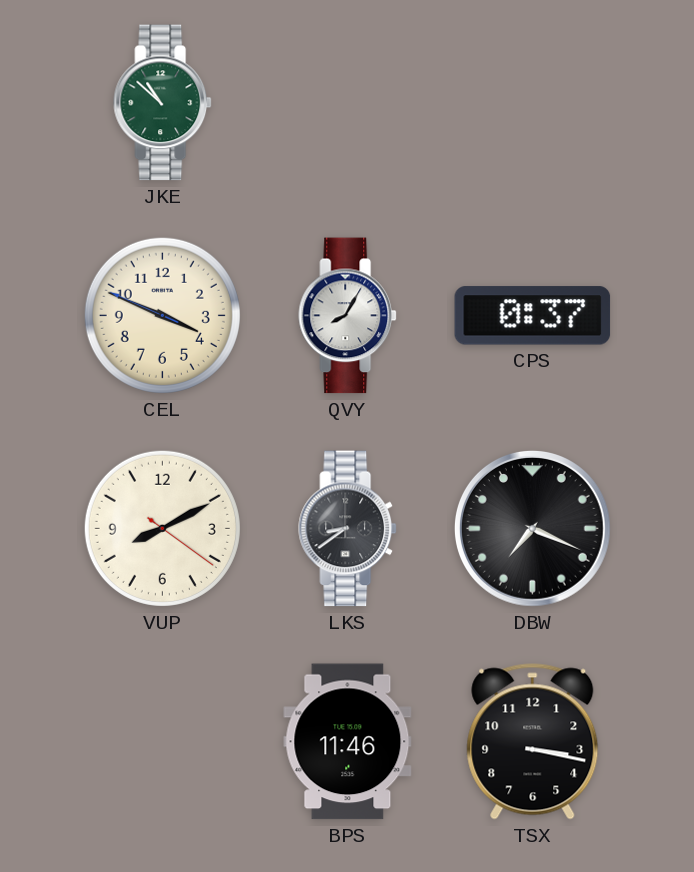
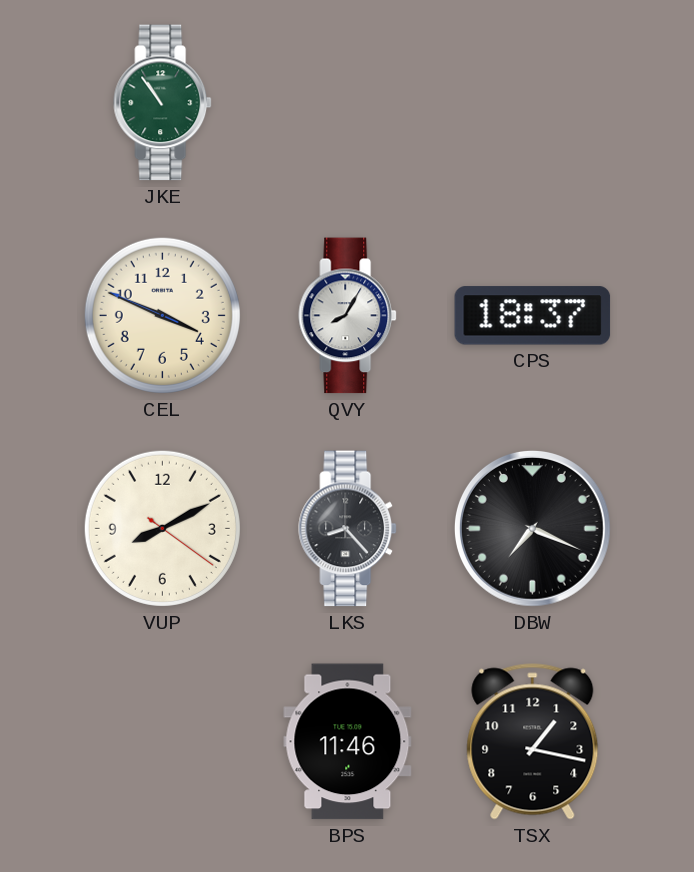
JKE: 10:52 -> 10:54
CPS: 0:37 -> 18:37
LKS: 8:39 -> 8:23
TSX: 3:17 -> 1:17
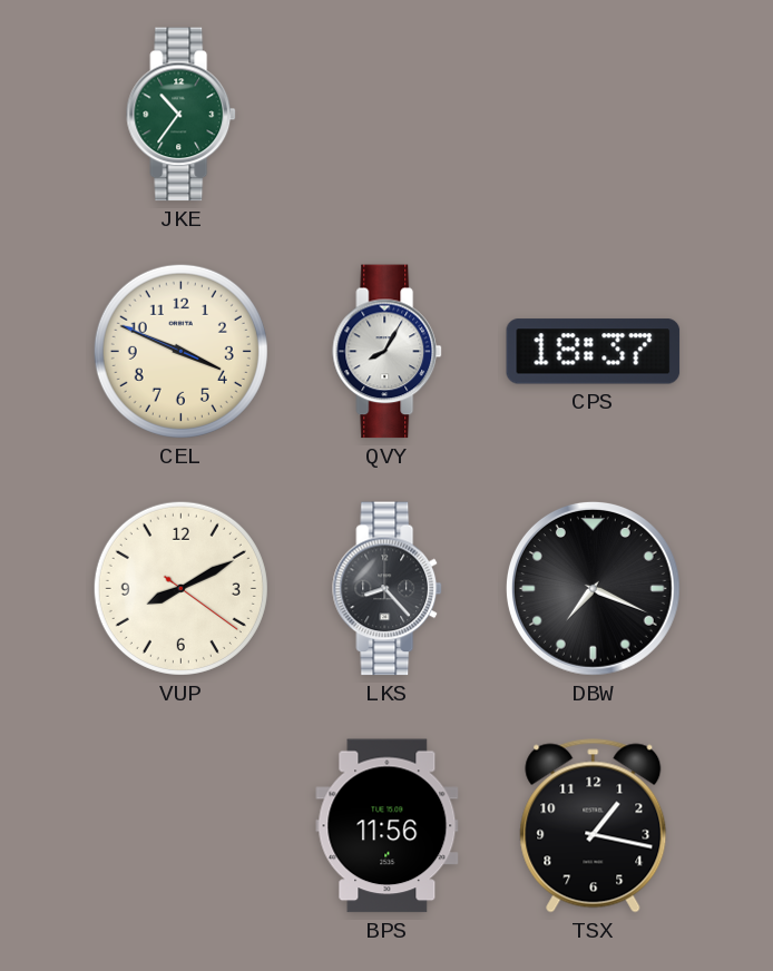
JKE: 10:54 -> 10:36
BPS: 11:46 -> 11:56
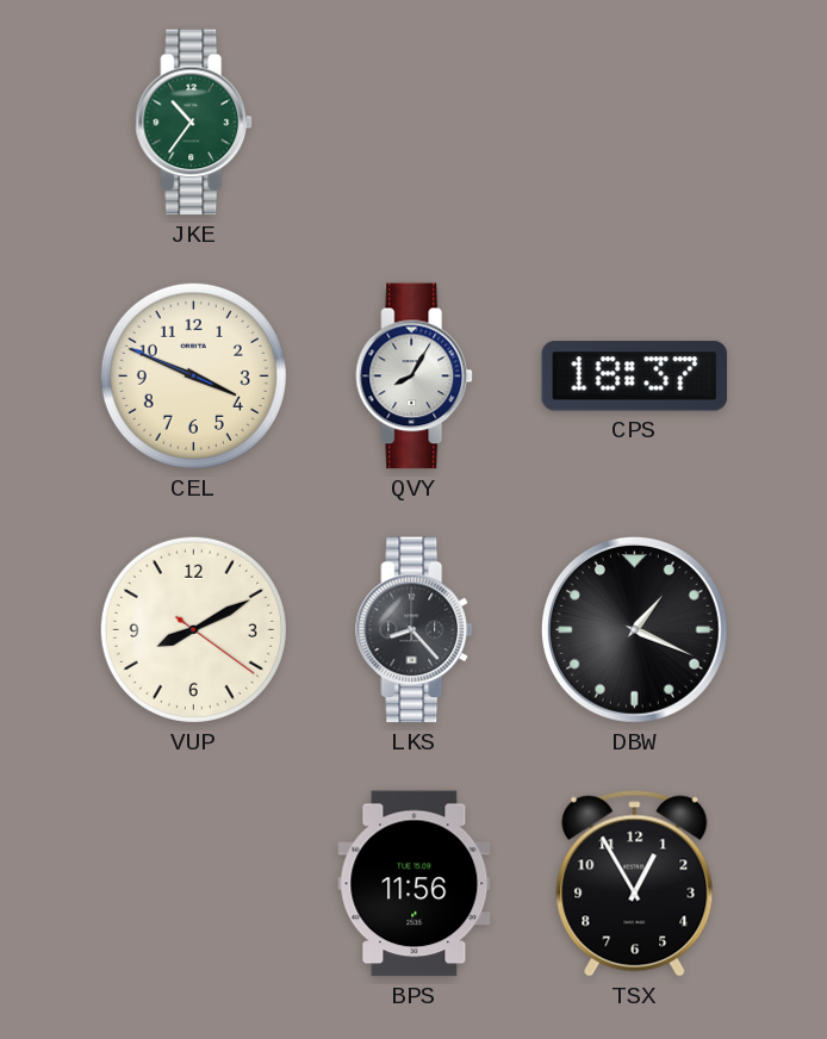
DBW: 7:19 -> 1:19
TSX: 1:17 -> 12:55
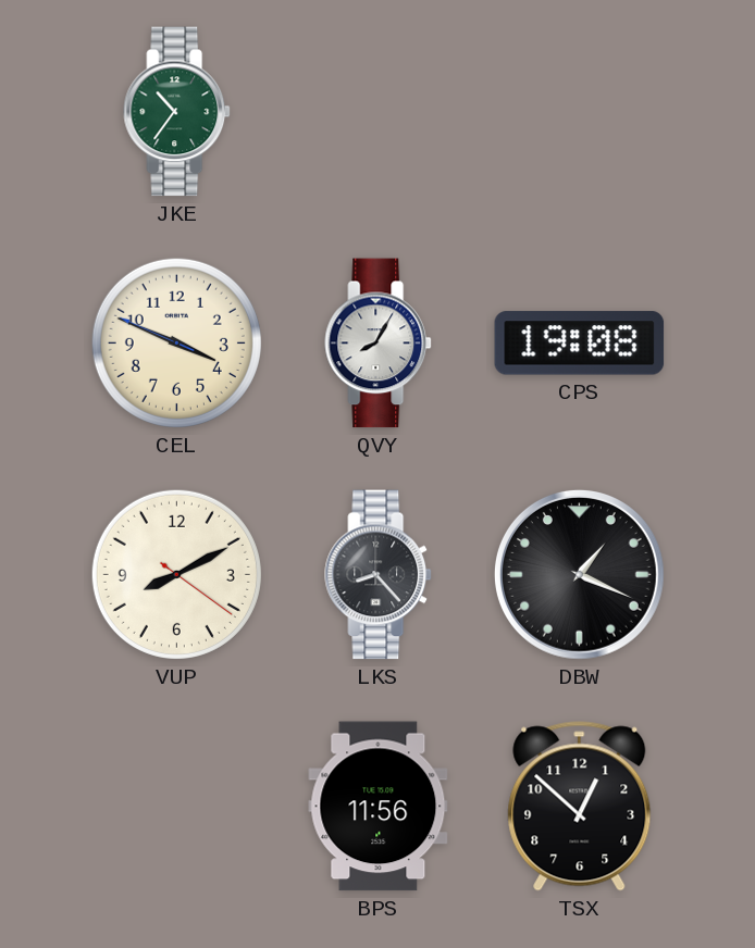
CPS: 18:37 -> 19:08
TSX: 12:55 -> 12:52
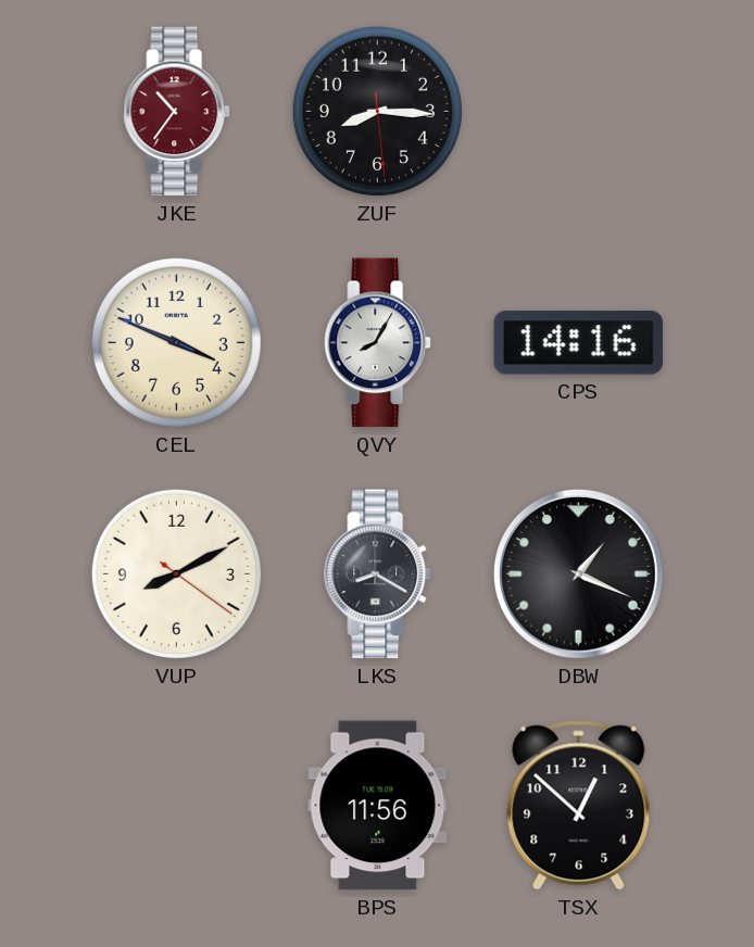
JKE dial: green -> burgundy
ZUF: none -> 8:15
CPS: 19:08 -> 14:16
LKS: 8:23 -> 8:20
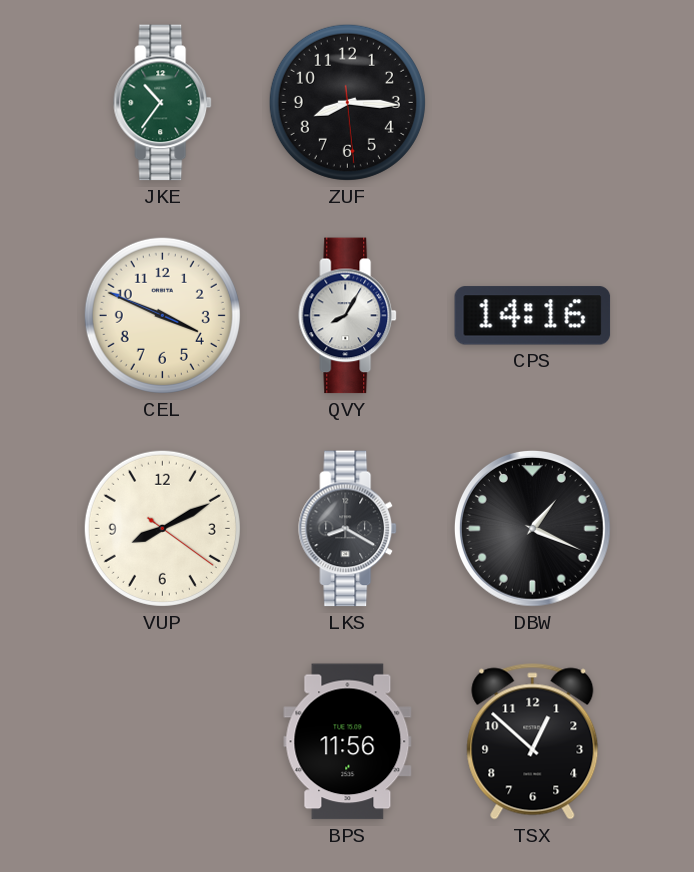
JKE dial: burgundy -> green
